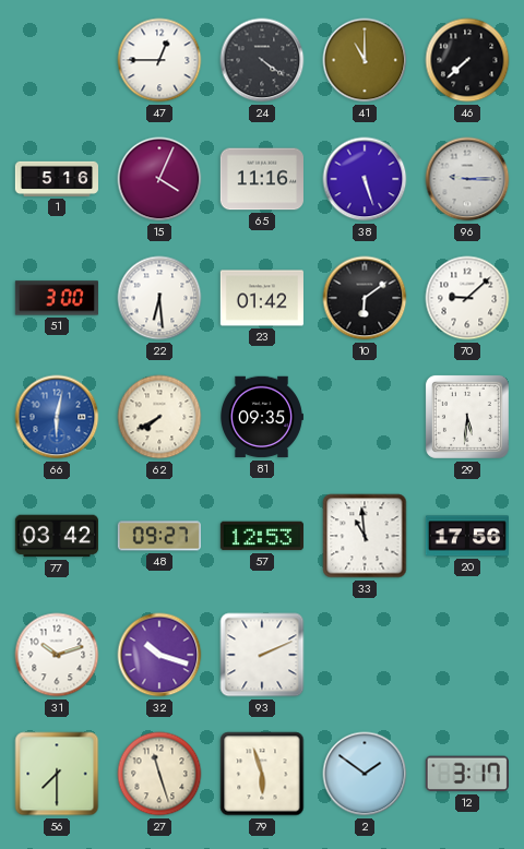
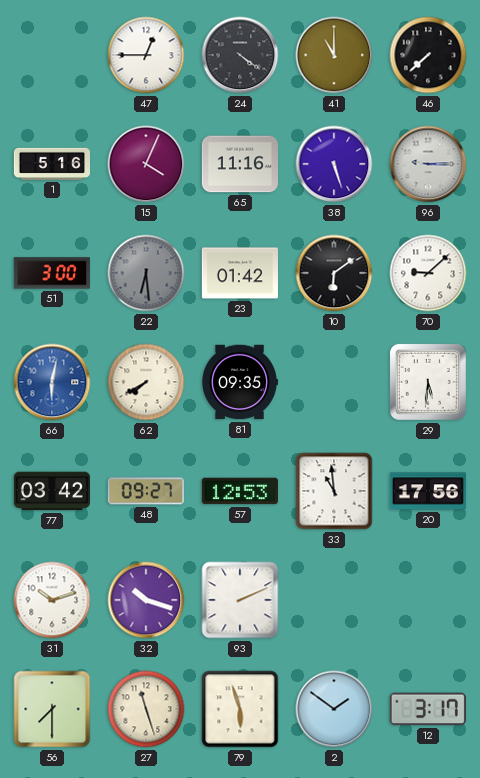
22 dial: white -> grey
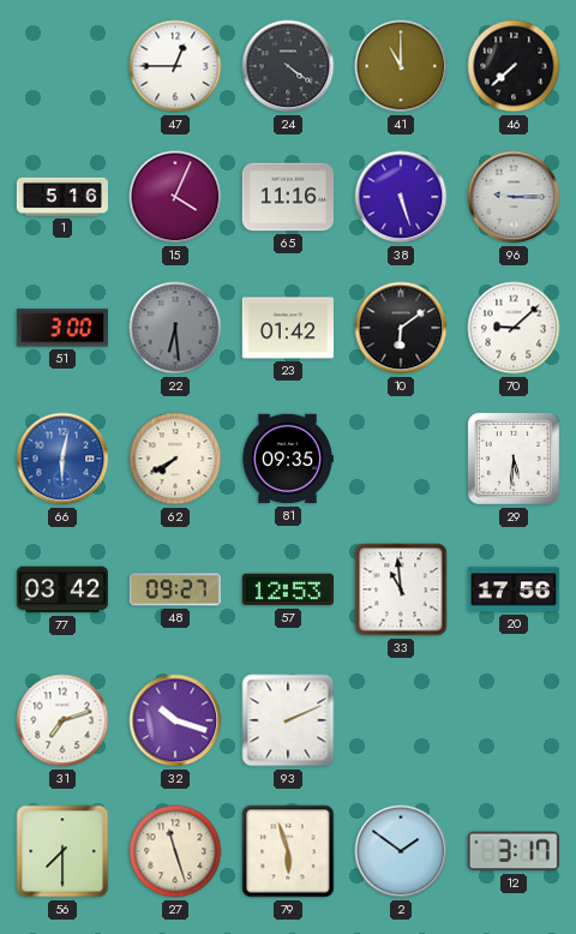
31: 10:12 -> 7:12
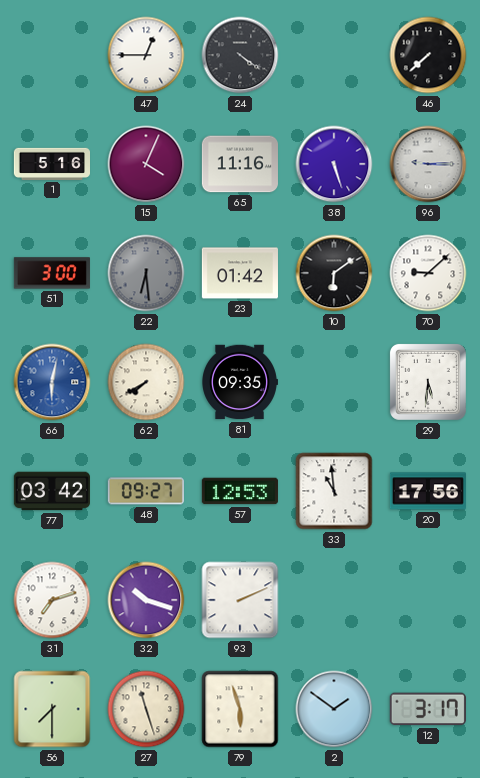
41: 11:00 -> none
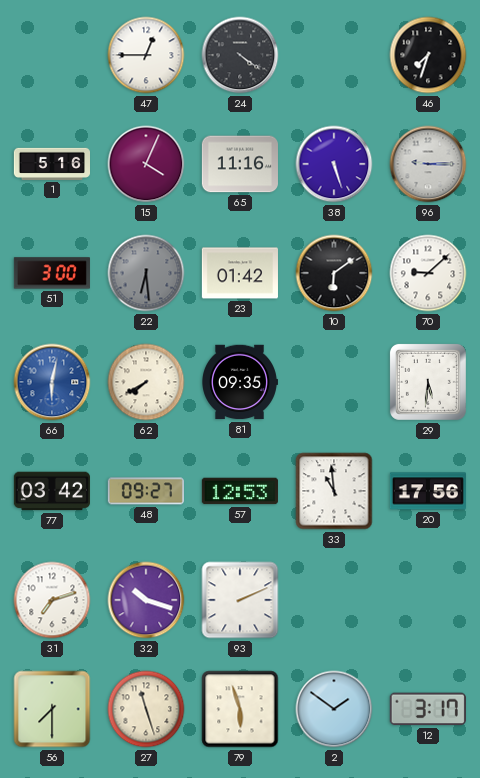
46: 7:38 -> 7:33
